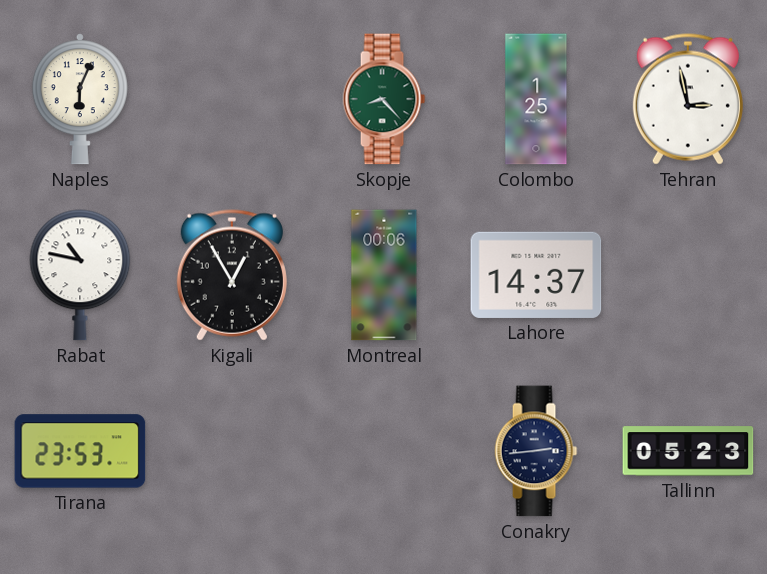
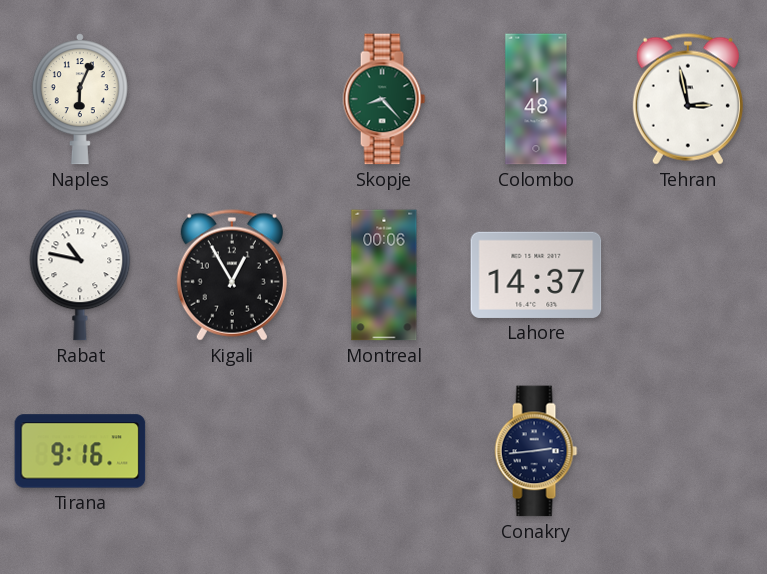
Colombo: 1:25 -> 1:48
Tirana: 23:53 -> 9:16
Tallinn: 05:23 -> none
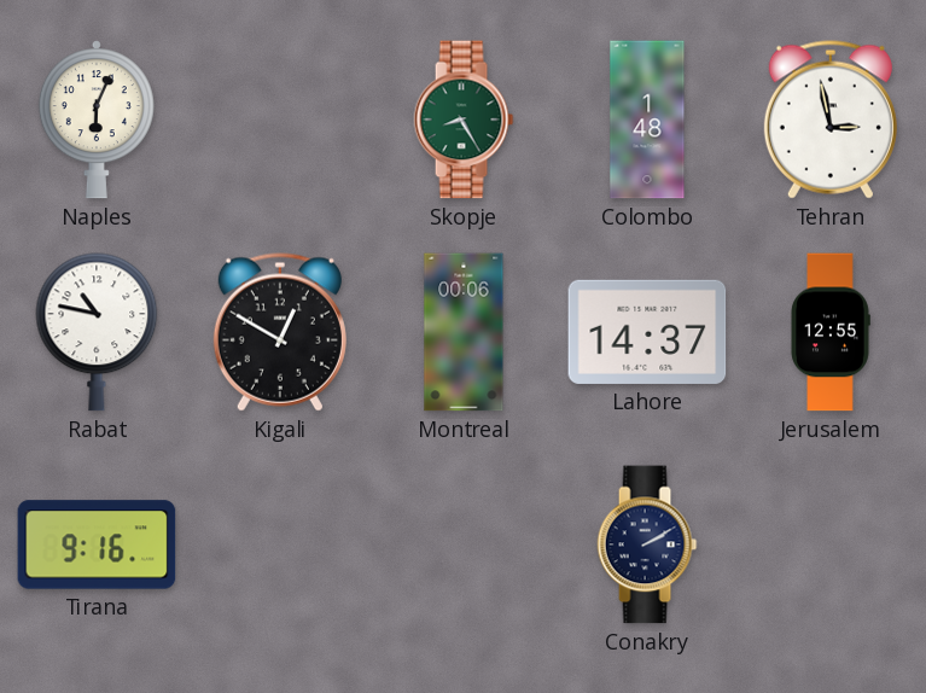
Skopje: 8:23 -> 8:25
Kigali: 12:55 -> 12:50
Jerusalem: none -> 12:55
Conakry: 2:44 -> 2:10
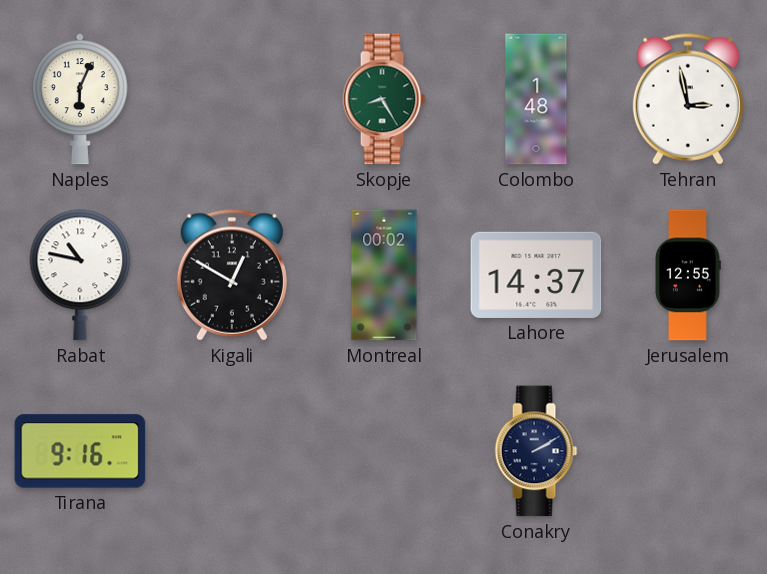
Montreal: 00:06 -> 00:02
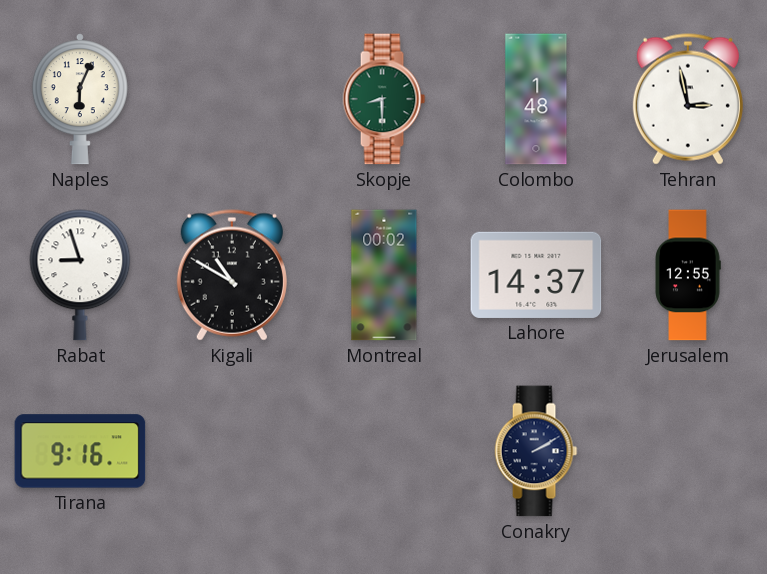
Skopje: 8:25 -> 8:30
Rabat: 10:47 -> 8:57
Kigali: 12:50 -> 10:50
